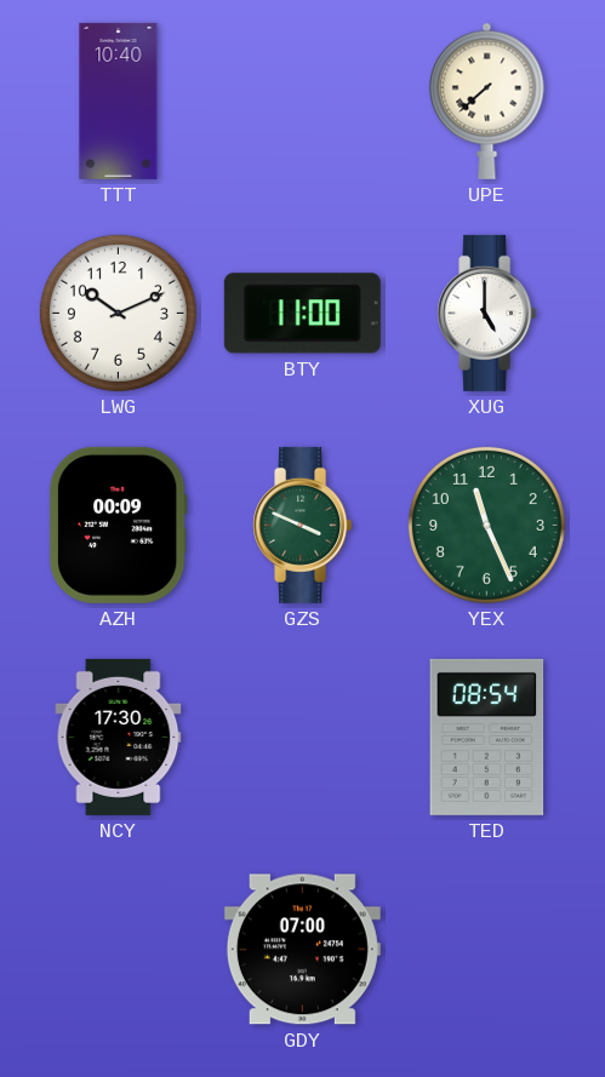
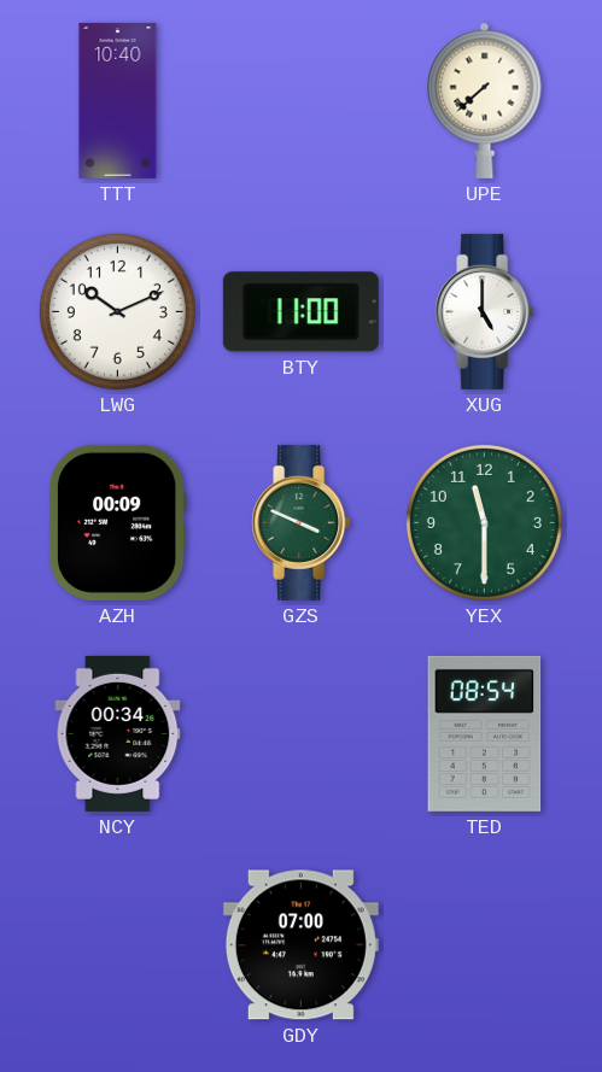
YEX: 11:26 -> 11:30
NCY: 17:30 -> 00:34
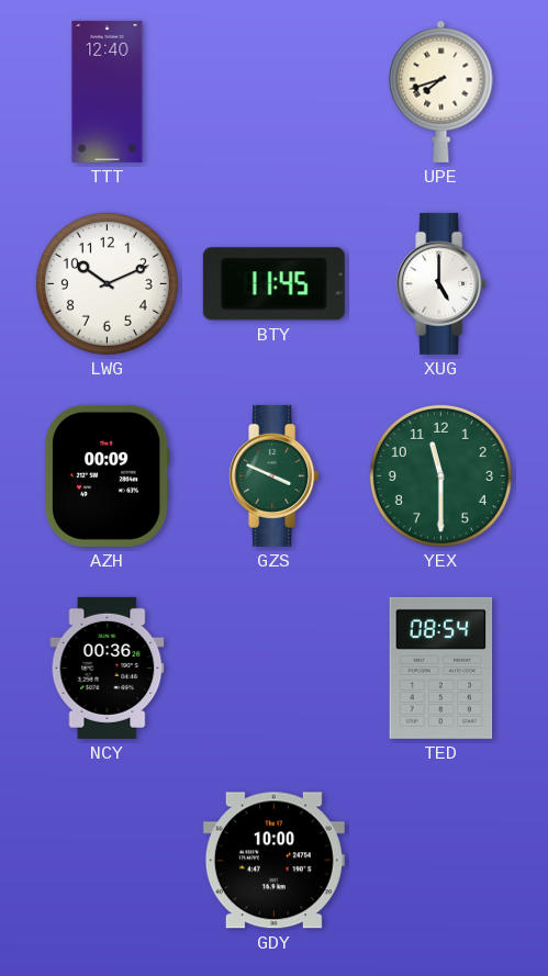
TTT: 10:40 -> 12:40
UPE: 7:38 -> 7:42
BTY: 11:00 -> 11:45
NCY: 00:34 -> 00:36
GDY: 07:00 -> 10:00
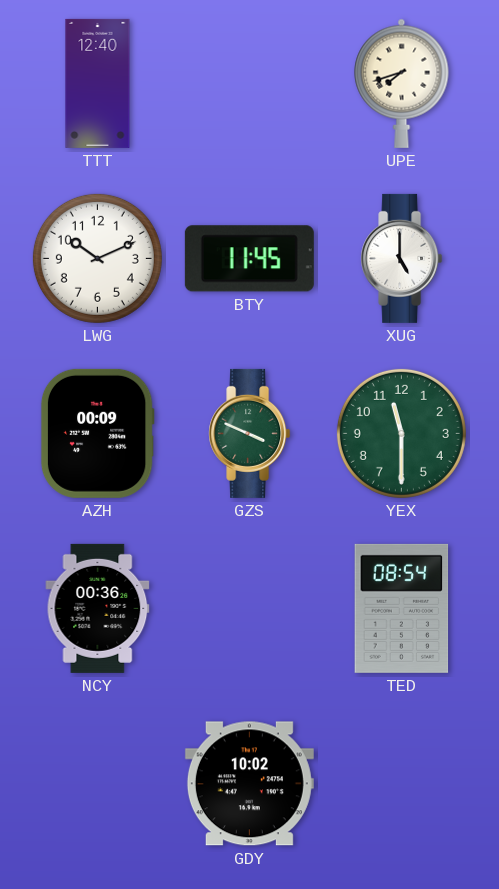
GDY: 10:00 -> 10:02
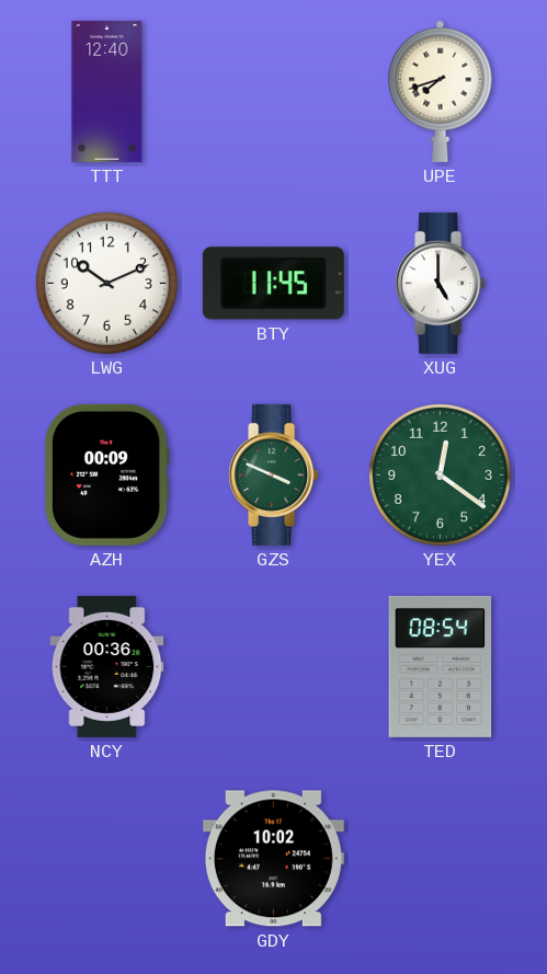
YEX: 11:30 -> 12:21
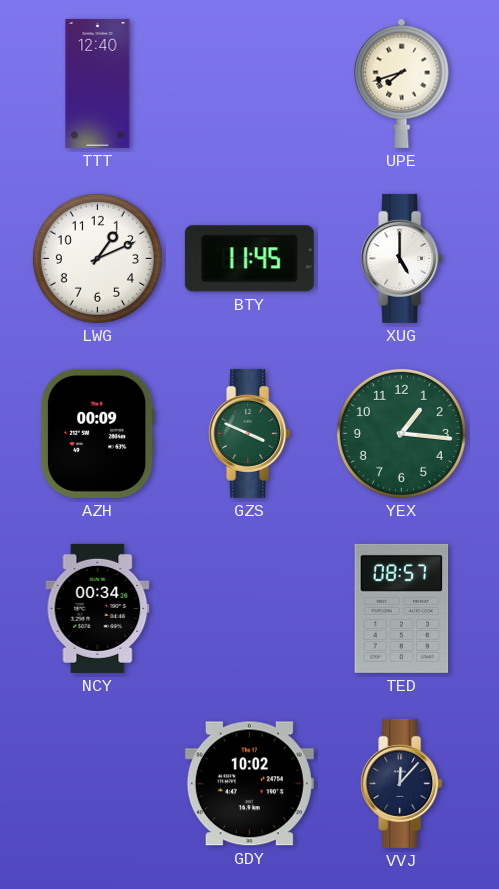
LWG: 10:11 -> 1:11
YEX: 12:21 -> 1:16
NCY: 00:36 -> 00:34
TED: 08:54 -> 08:57
VVJ: none -> 12:07
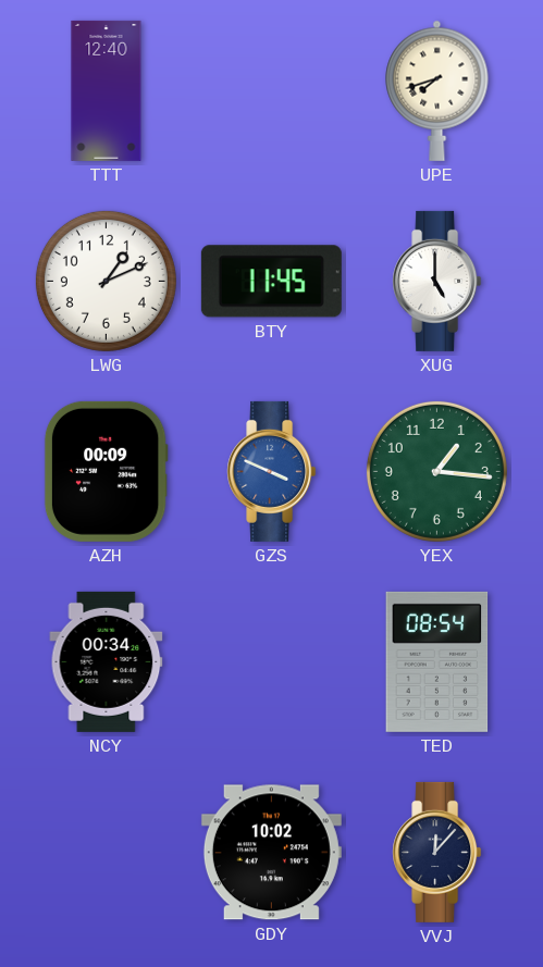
GZS dial: green -> blue
TED: 08:57 -> 08:54
